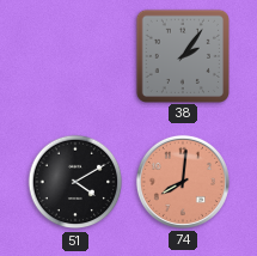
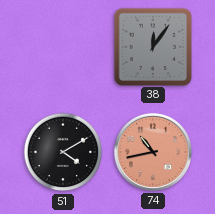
38: 2:06 -> 12:06
74: 8:01 -> 10:43
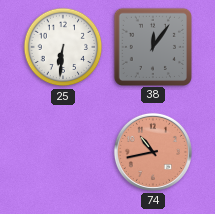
25: none -> 6:31
51: 4:10 -> none
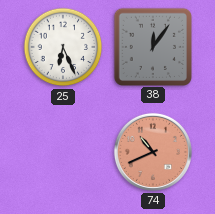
25: 6:31 -> 6:26
74: 10:43 -> 10:41
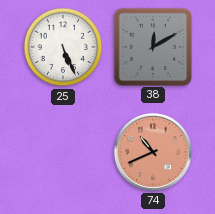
25: 6:26 -> 5:26
38: 12:06 -> 12:10
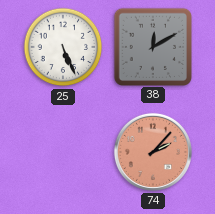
74: 10:41 -> 2:07
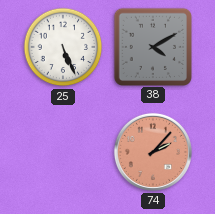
38: 12:10 -> 4:10
